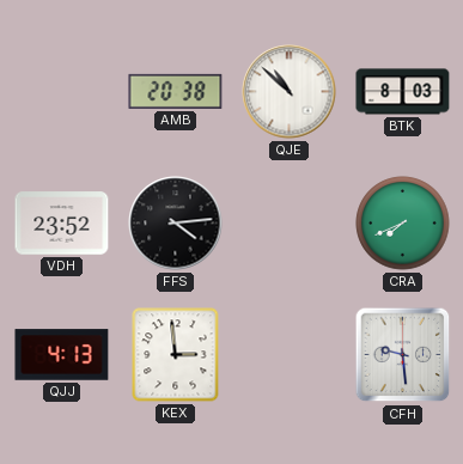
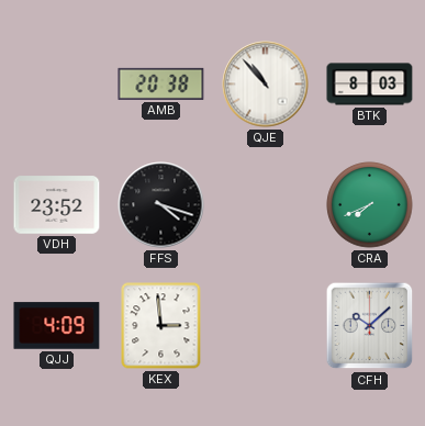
QJE: 10:52 -> 10:53
FFS: 4:14 -> 4:18
QJJ: 4:13 -> 4:09
CFH: 9:29 -> 10:08
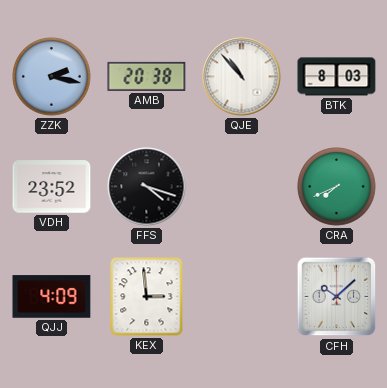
ZZK: none -> 2:17
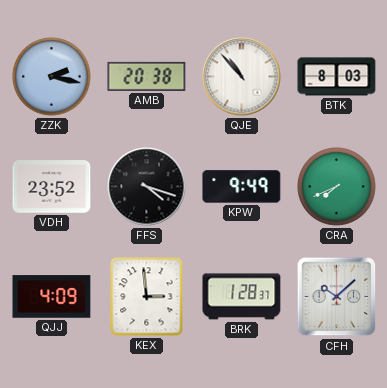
KPW: none -> 9:49
BRK: none -> 1:28
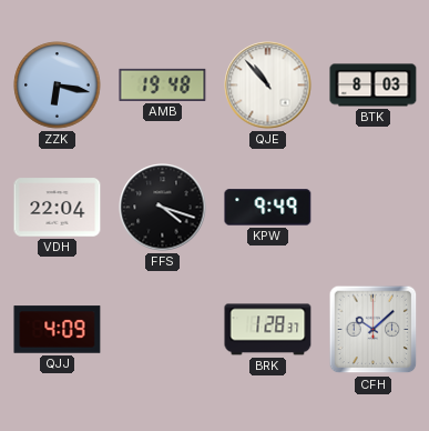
ZZK: 2:17 -> 6:17
AMB: 20:38 -> 19:48
VDH: 23:52 -> 22:04
CRA: 7:41 -> none
KEX: 2:59 -> none
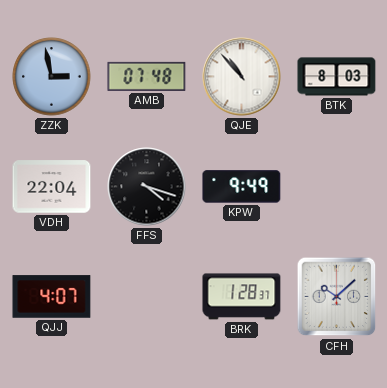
ZZK: 6:17 -> 2:58
AMB: 19:48 -> 07:48
QJJ: 4:09 -> 4:07
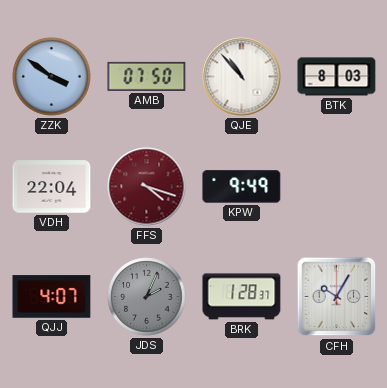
ZZK: 2:58 -> 3:51
AMB: 07:48 -> 07:50
FFS dial: black -> burgundy
JDS: none -> 2:04
CFH: 10:08 -> 10:05
